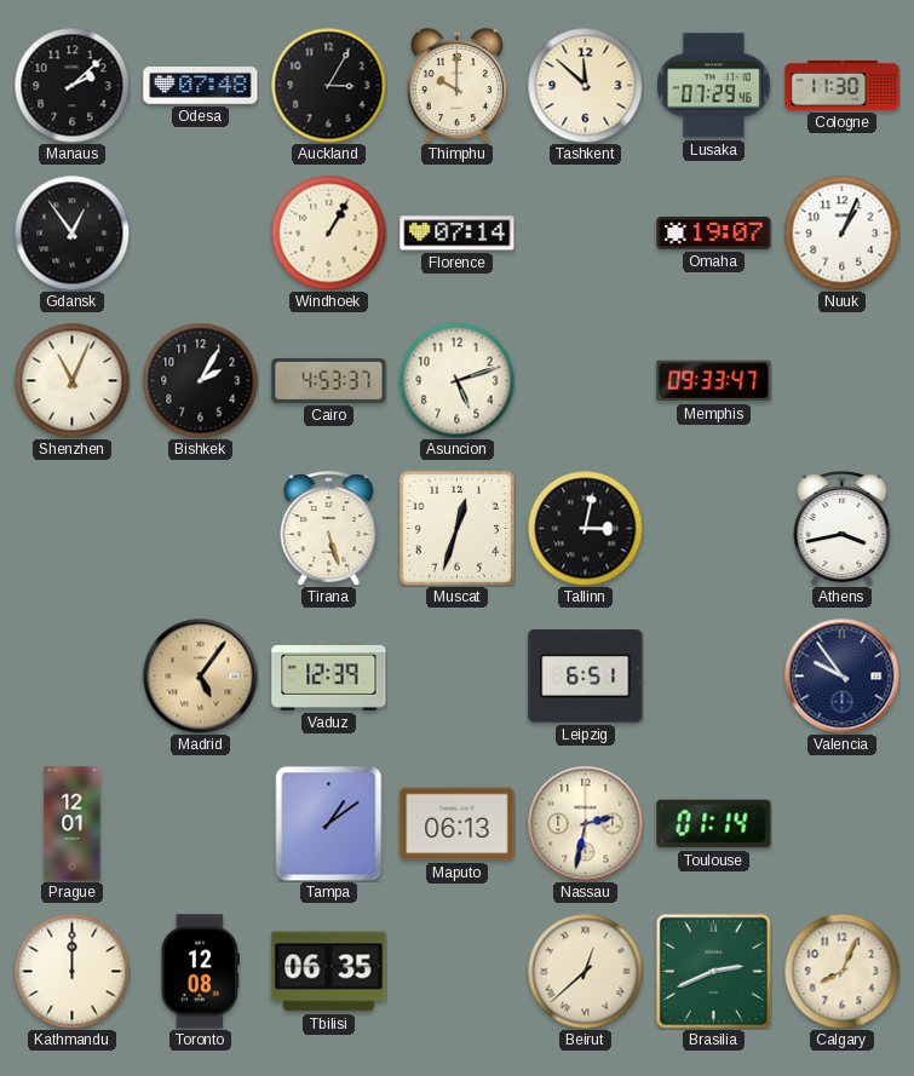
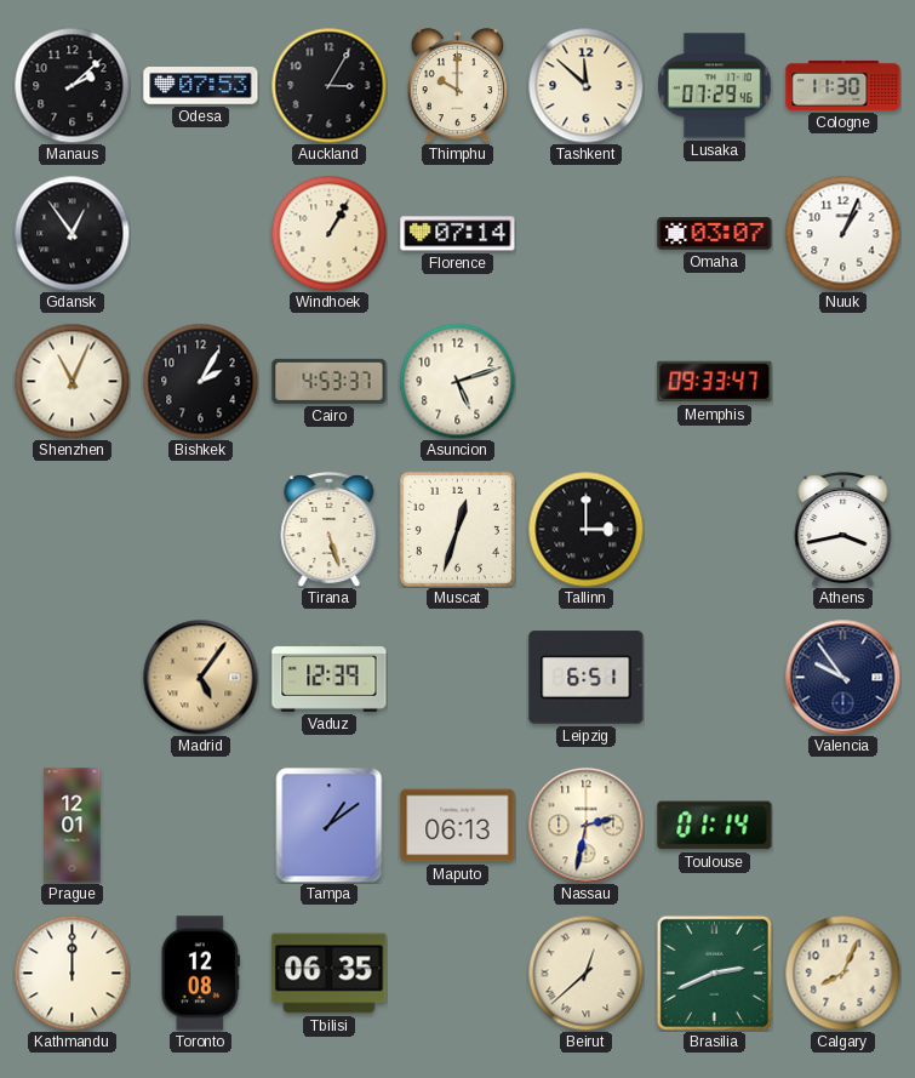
Odesa: 07:48 -> 07:53
Omaha: 19:07 -> 03:07
Tallinn: 3:02 -> 3:00
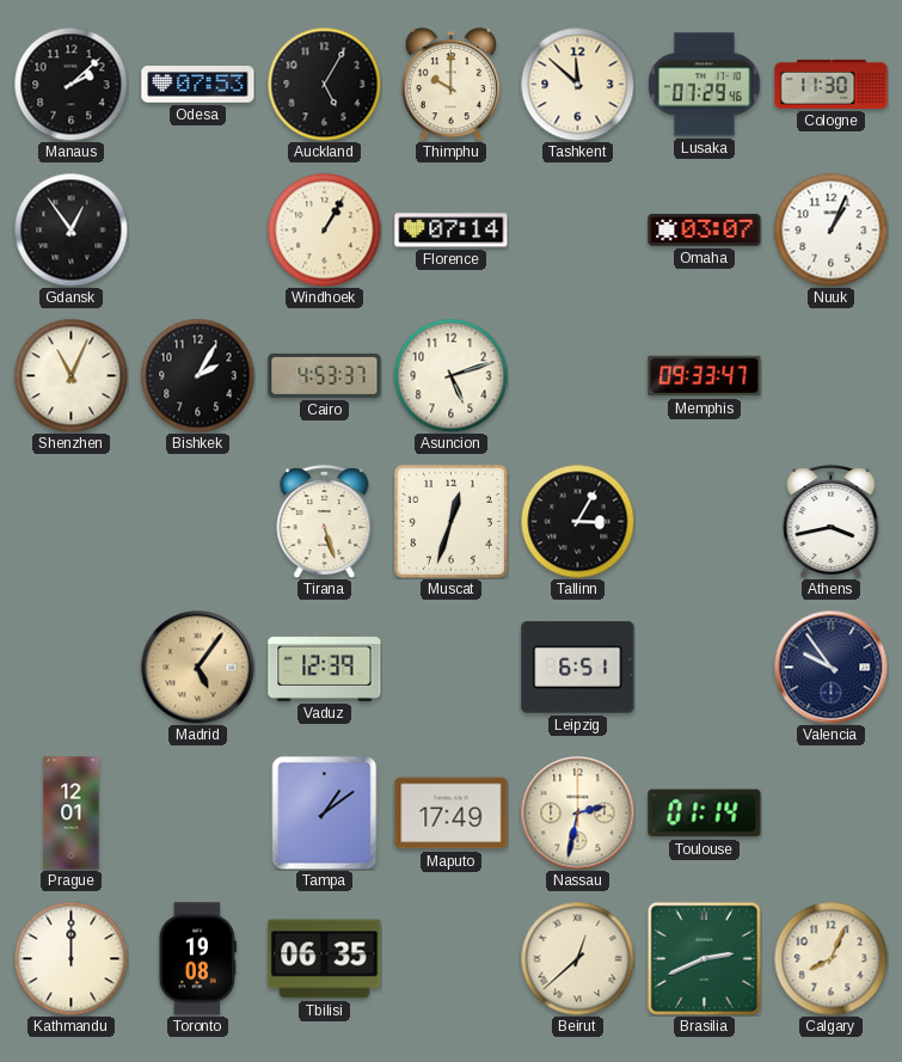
Auckland: 3:05 -> 5:05
Tallinn: 3:00 -> 3:05
Maputo: 06:13 -> 17:49
Toronto: 12:08 -> 19:08
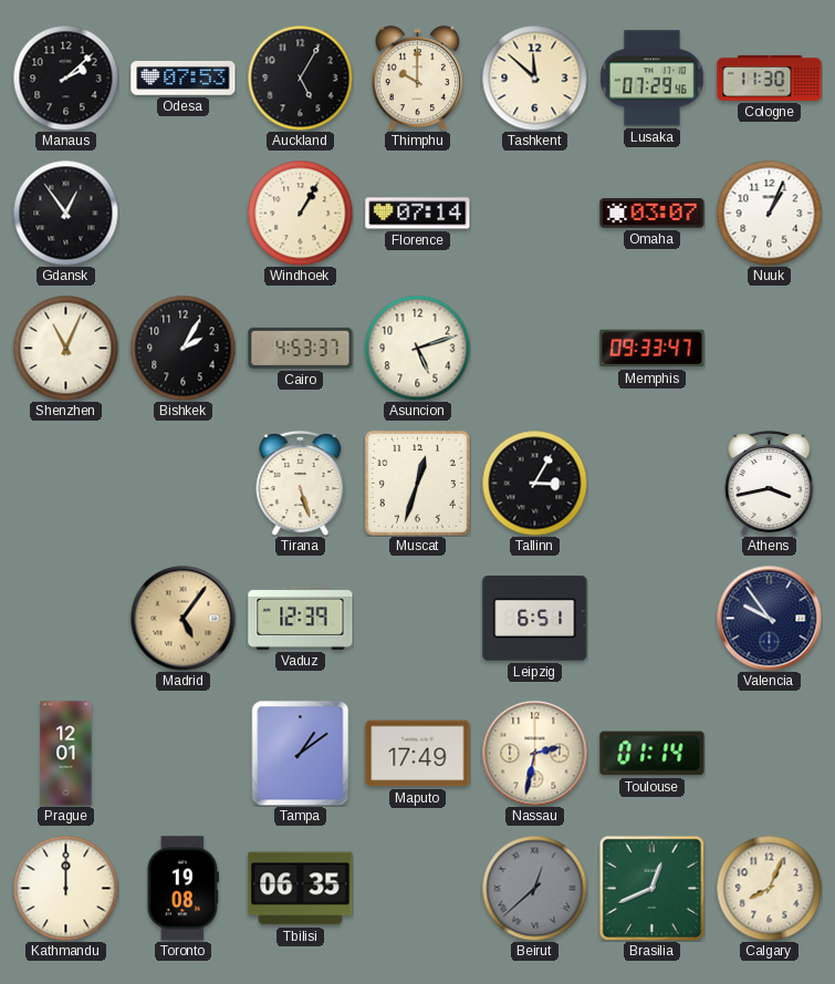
Beirut dial: cream -> grey
Brasilia: 2:41 -> 12:41
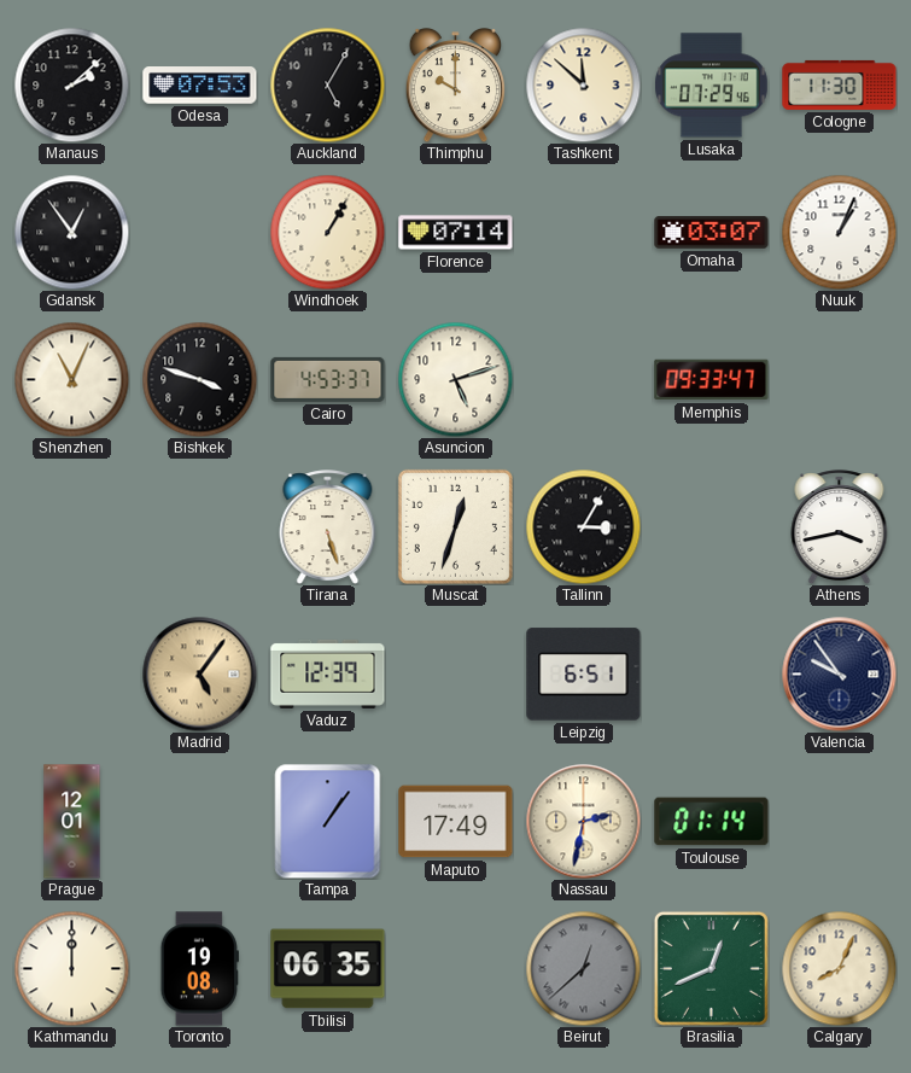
Bishkek: 2:05 -> 3:48
Tampa: 1:09 -> 1:06
